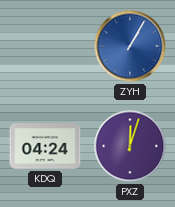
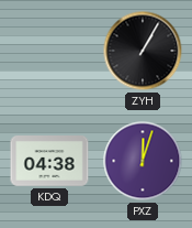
ZYH dial: blue -> black
KDQ: 04:24 -> 04:38
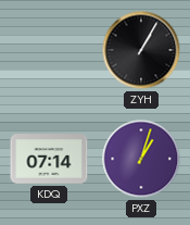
KDQ: 04:38 -> 07:14
PXZ: 12:03 -> 1:03
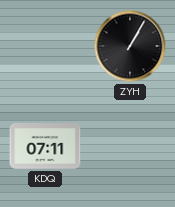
KDQ: 07:14 -> 07:11
PXZ: 1:03 -> none
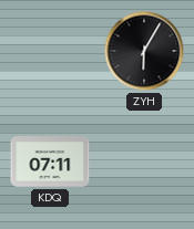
ZYH: 1:05 -> 6:05
